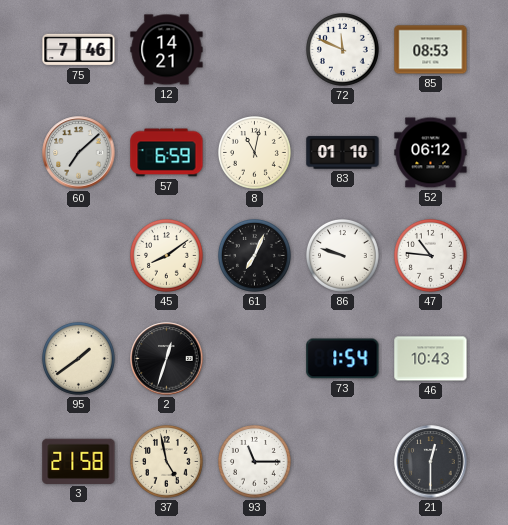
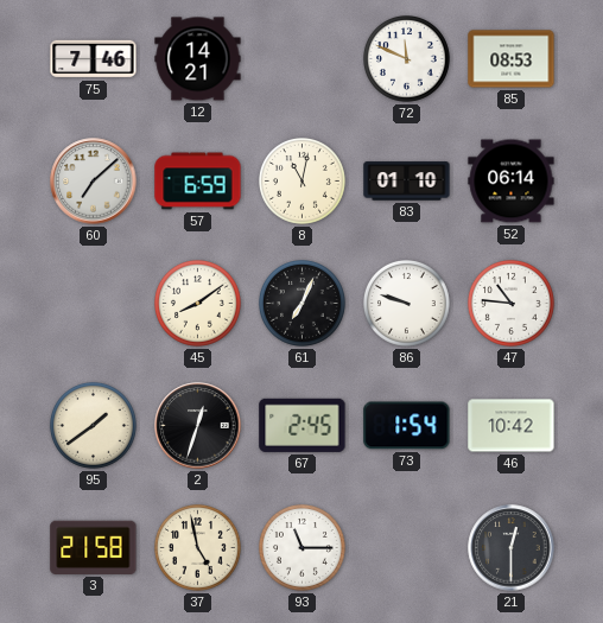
52: 06:12 -> 06:14
67: none -> 2:45
46: 10:43 -> 10:42
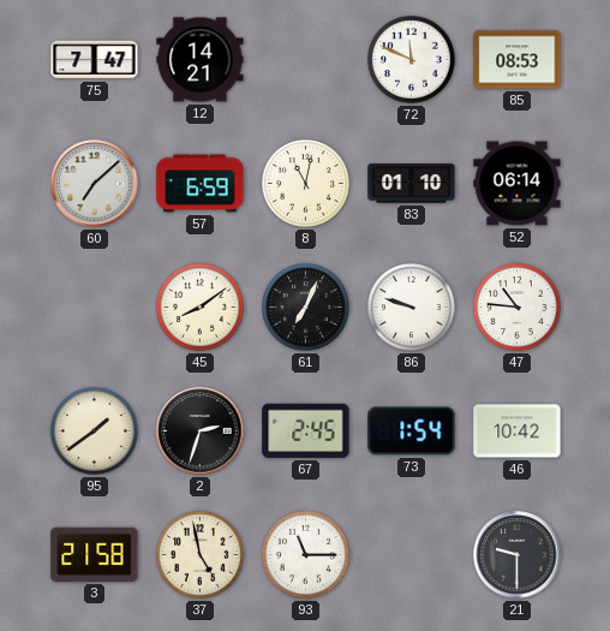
75: 7:46 -> 7:47
2: 12:33 -> 2:33
21: 12:30 -> 9:30
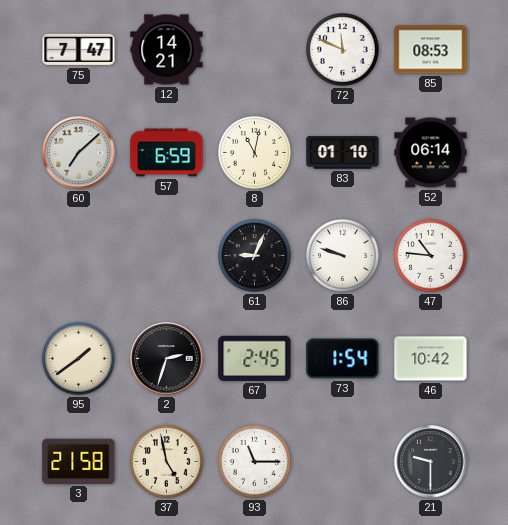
45: 8:09 -> none
61: 7:04 -> 9:04
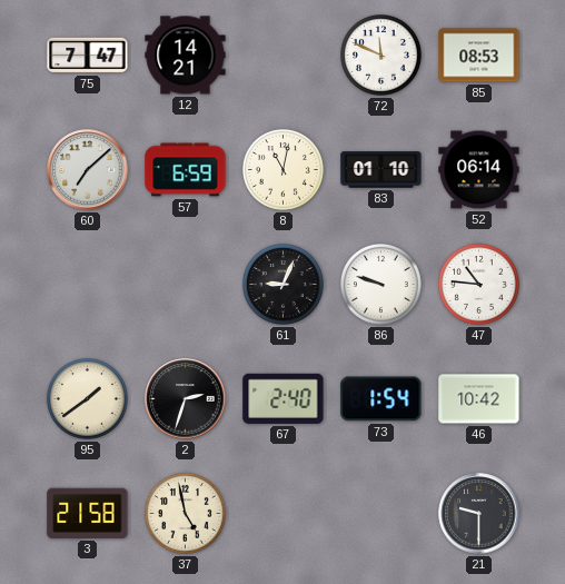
67: 2:45 -> 2:40
93: 11:15 -> none
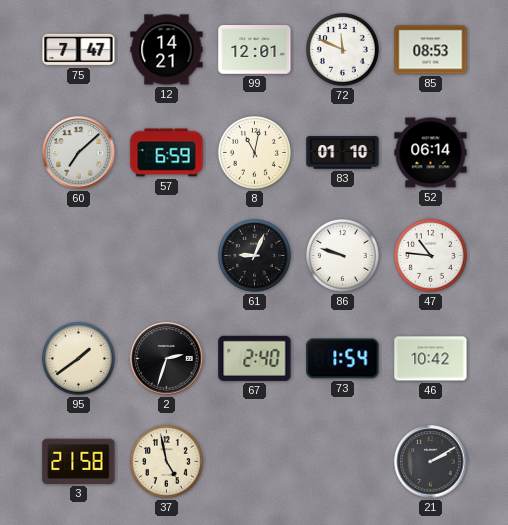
99: none -> 12:01
21: 9:30 -> 2:10
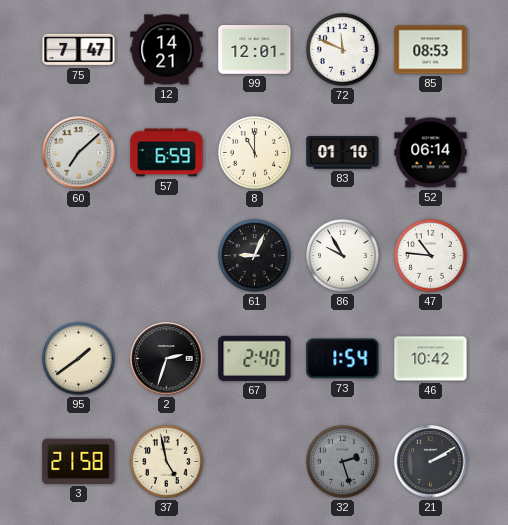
8: 11:02 -> 11:00
86: 9:48 -> 9:55
32: none -> 2:27
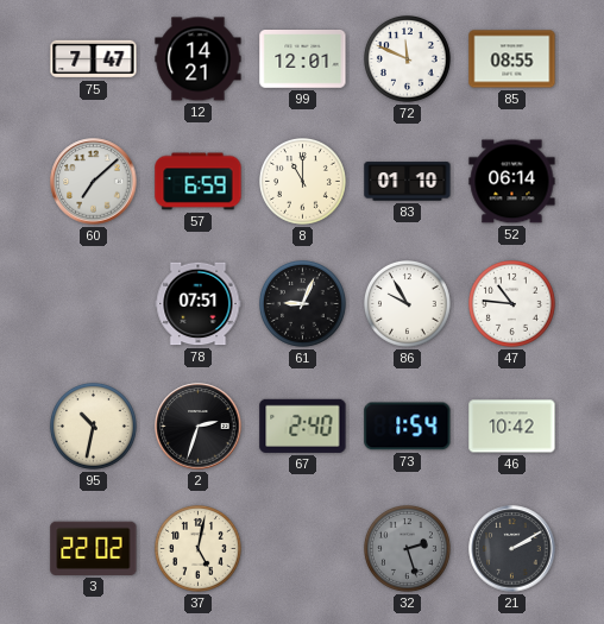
85: 08:53 -> 08:55
78: none -> 07:51
95: 1:39 -> 10:32
3: 21:58 -> 22:02
37: 4:58 -> 5:02
